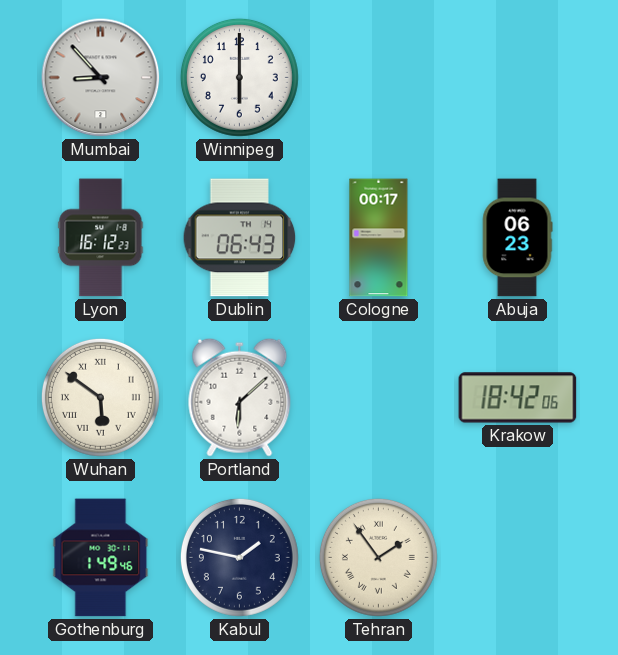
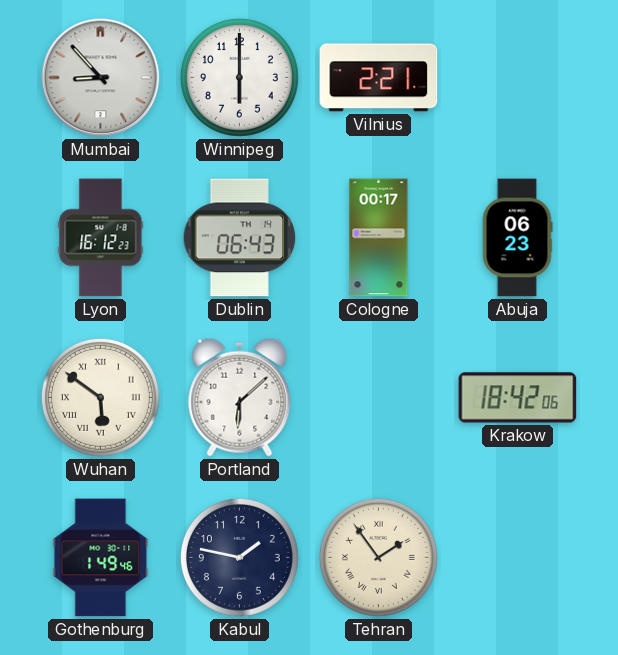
Vilnius: none -> 2:21
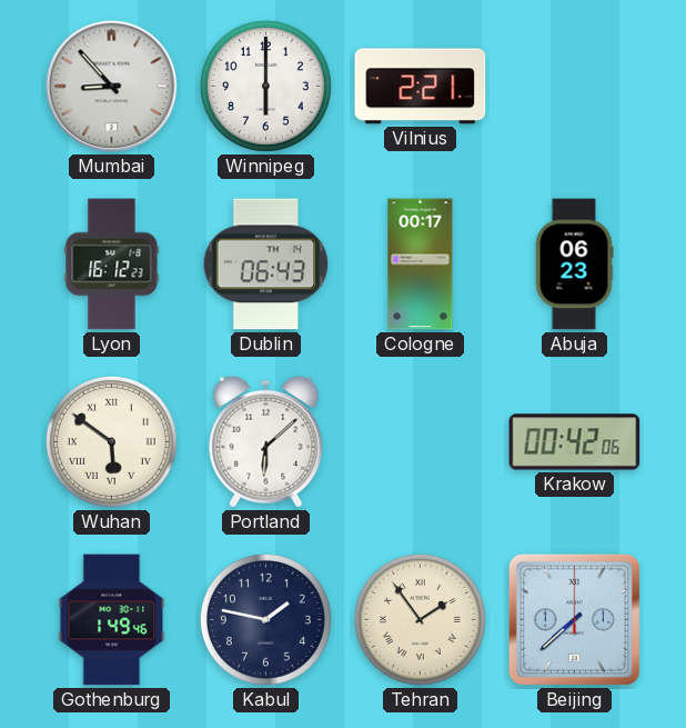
Krakow: 18:42 -> 00:42
Beijing: none -> 7:38
